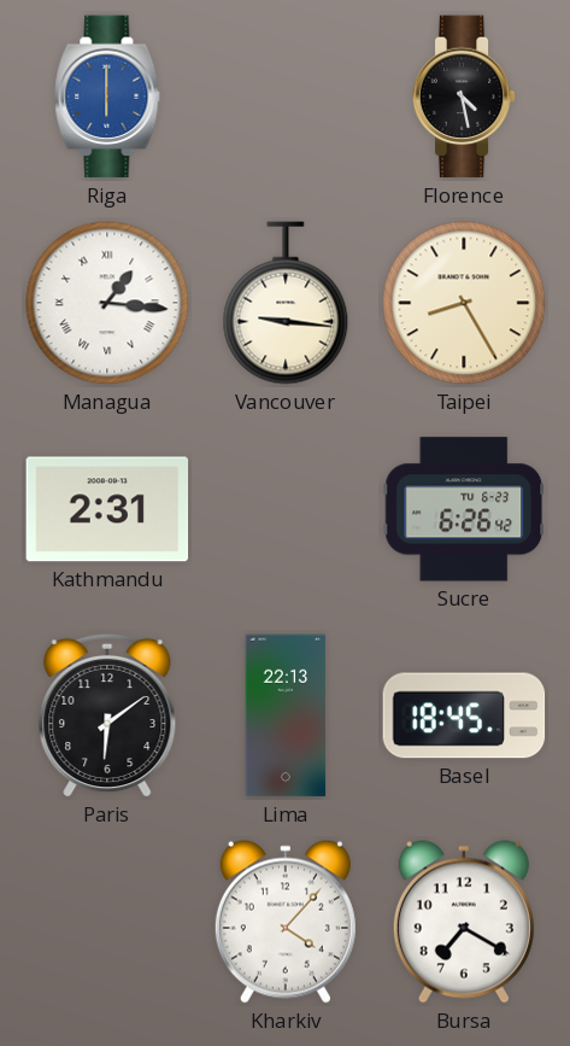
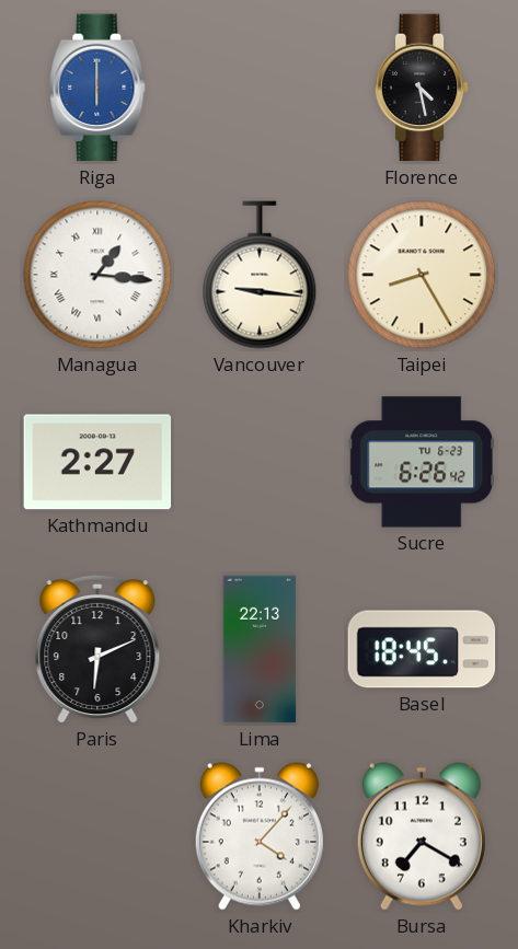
Kathmandu: 2:31 -> 2:27
Paris: 6:09 -> 6:11
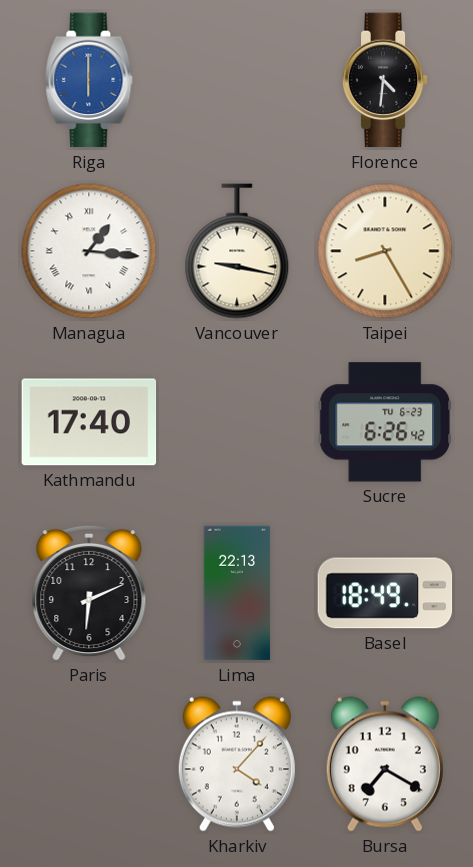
Florence: 4:28 -> 4:31
Vancouver: 9:16 -> 9:17
Kathmandu: 2:27 -> 17:40
Basel: 18:45 -> 18:49
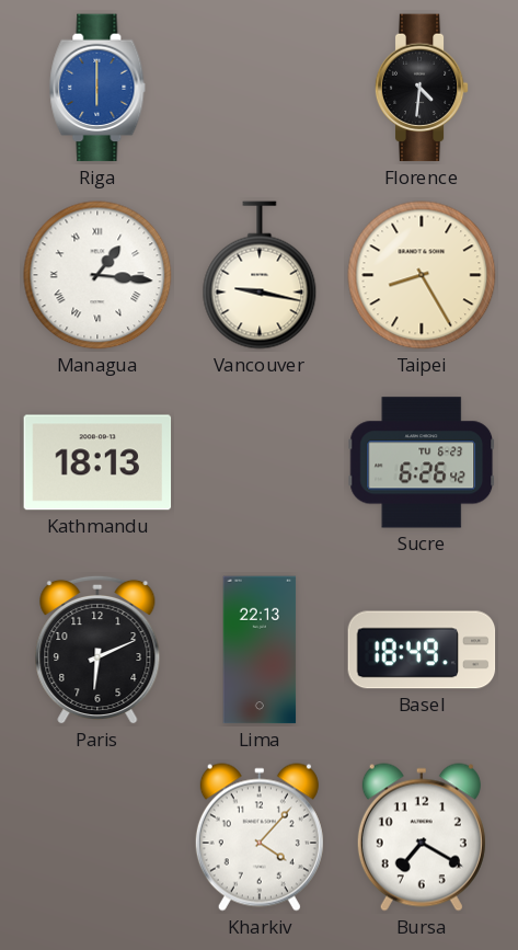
Kathmandu: 17:40 -> 18:13
